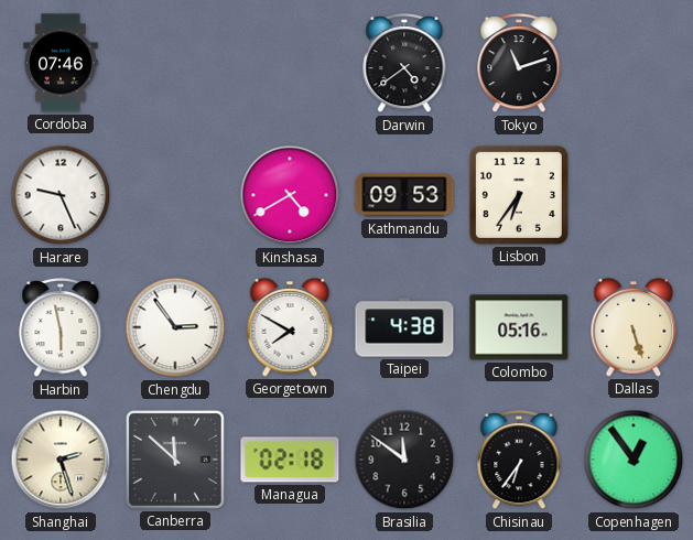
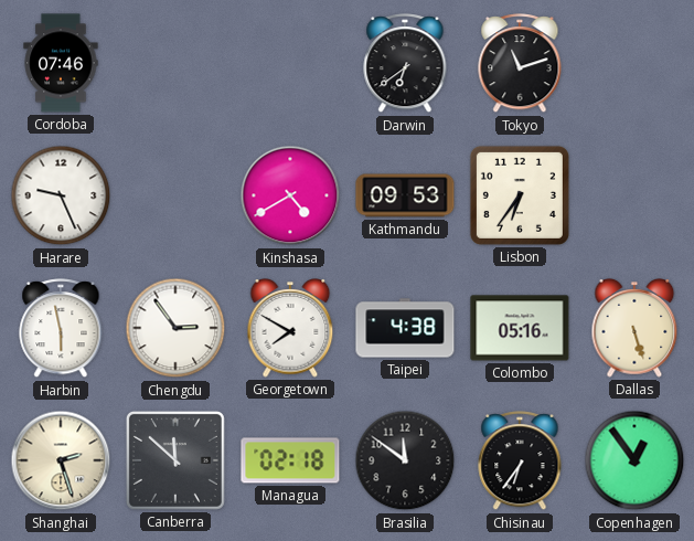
Darwin: 4:39 -> 6:39
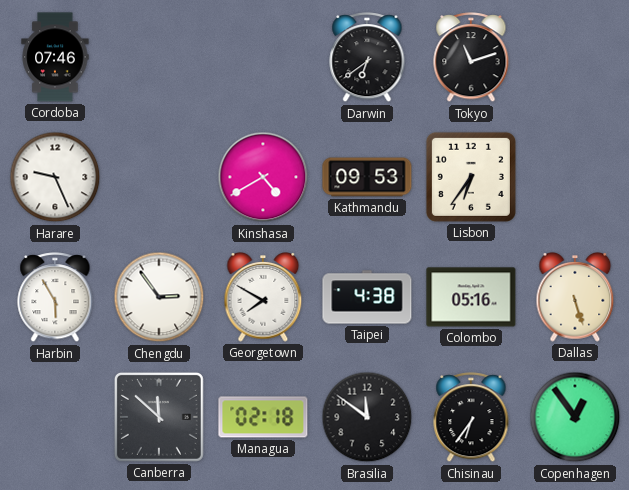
Harbin: 5:58 -> 5:55
Shanghai: 2:27 -> none
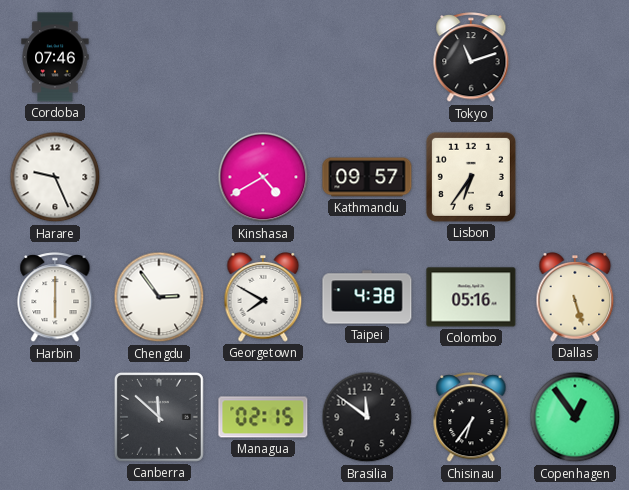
Darwin: 6:39 -> none
Kathmandu: 09:53 -> 09:57
Harbin: 5:55 -> 6:00
Managua: 02:18 -> 02:15
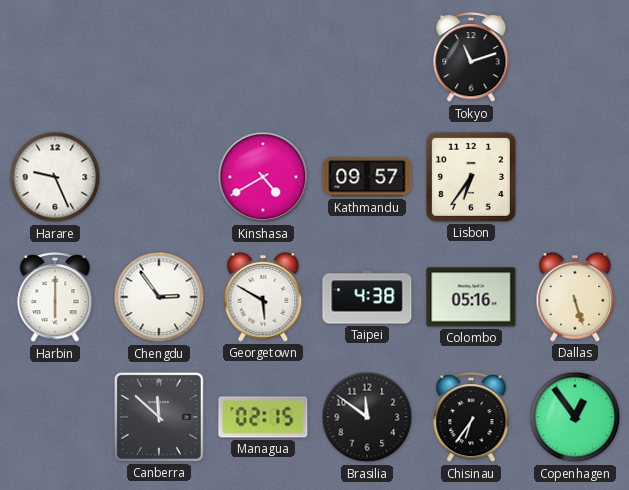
Cordoba: 07:46 -> none
Georgetown: 7:50 -> 5:50
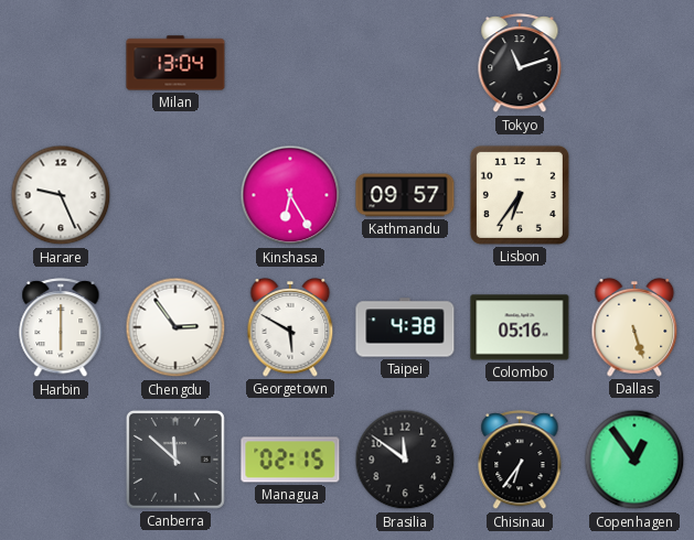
Milan: none -> 13:04
Kinshasa: 4:40 -> 6:25
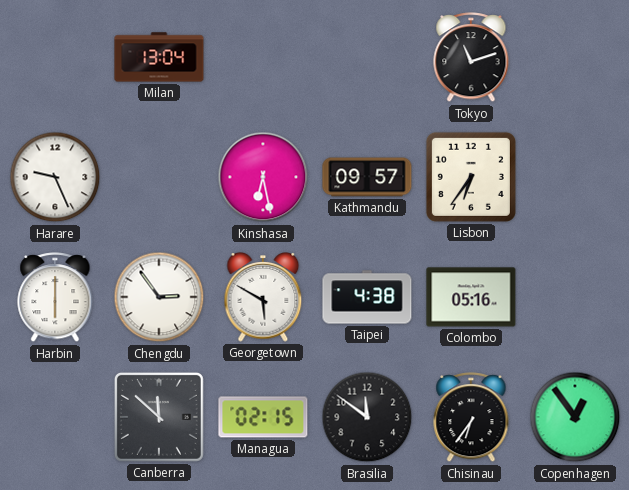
Kinshasa: 6:25 -> 6:28
Dallas: 5:27 -> none
